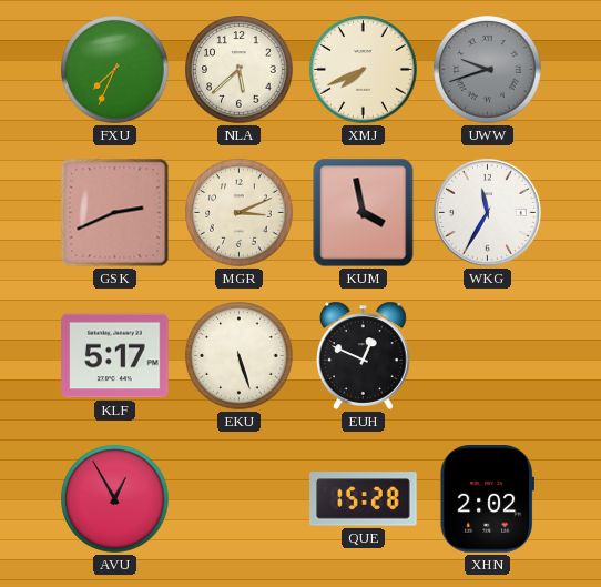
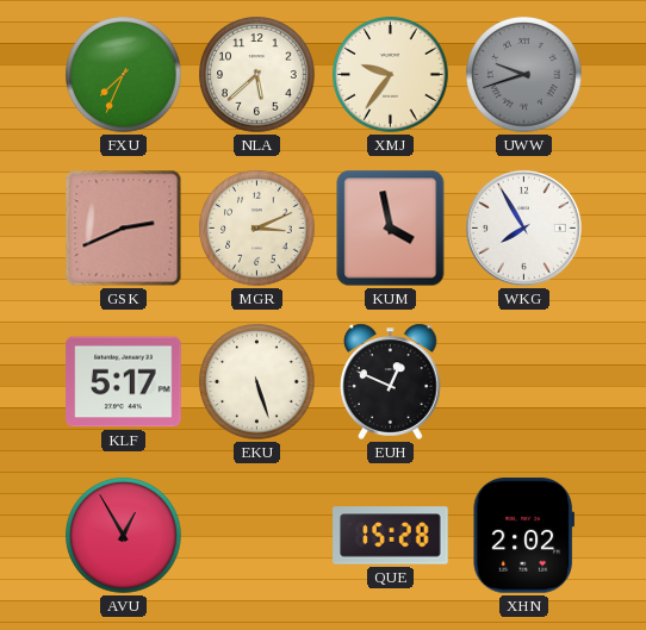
XMJ: 7:41 -> 9:36
WKG: 11:35 -> 7:55
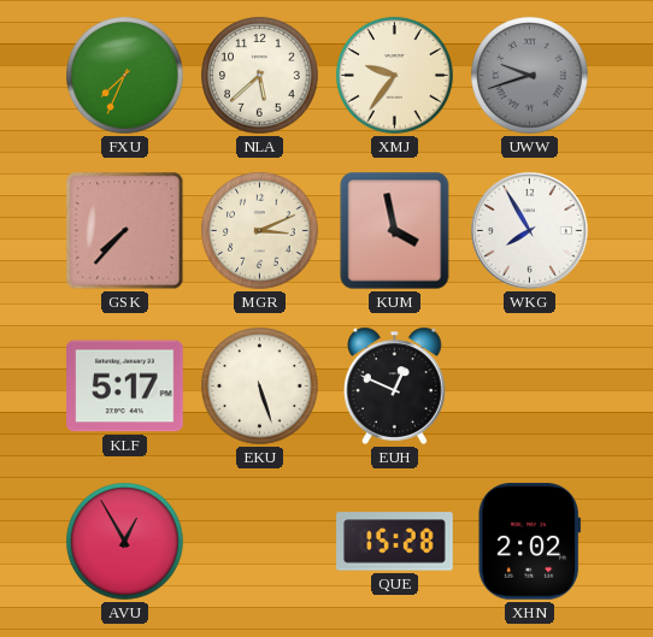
GSK: 2:41 -> 7:37
